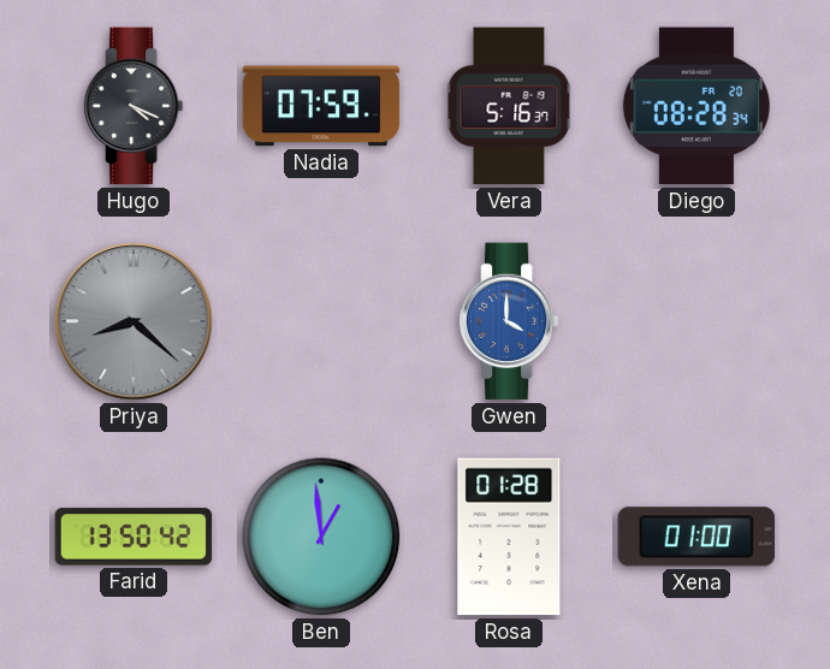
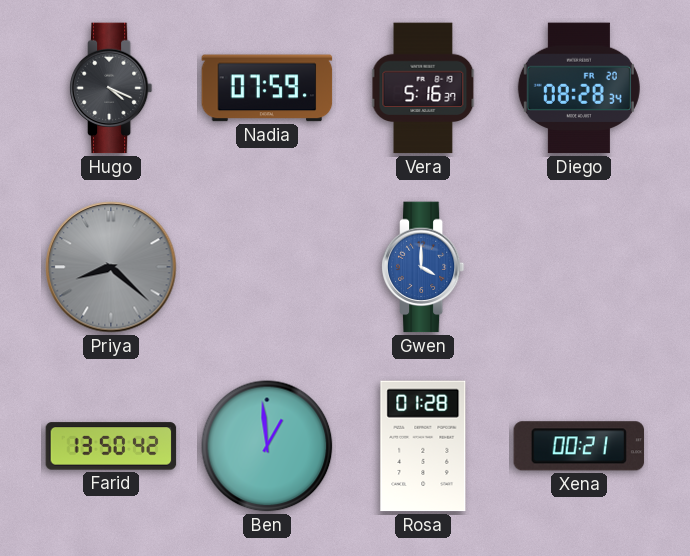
Xena: 01:00 -> 00:21
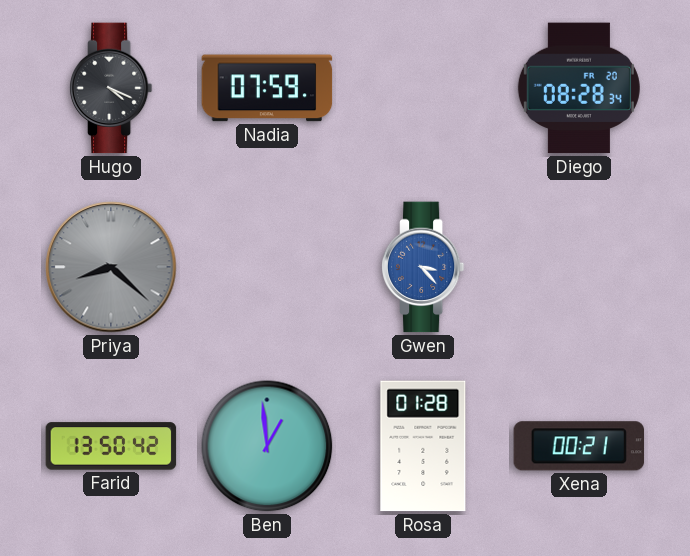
Vera: 5:16 -> none
Gwen: 4:00 -> 3:23
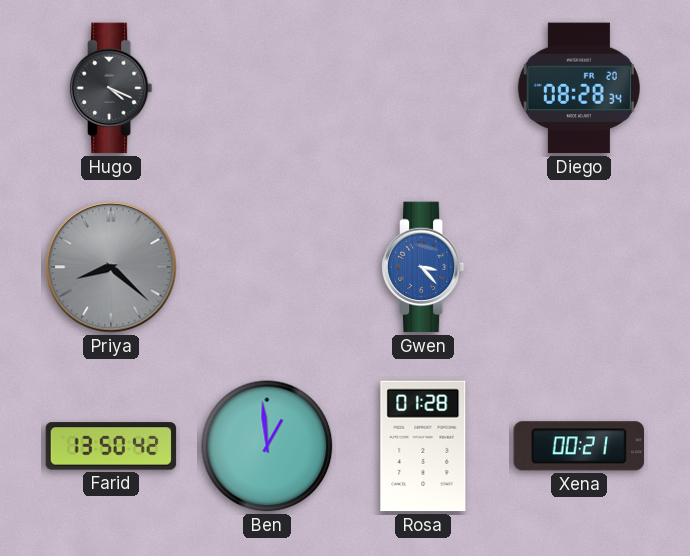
Nadia: 07:59 -> none
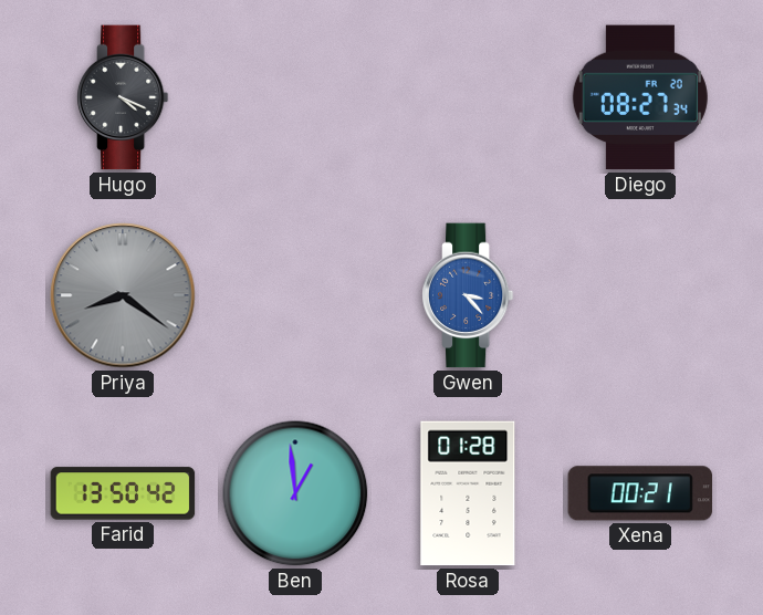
Diego: 08:28 -> 08:27
Priya: 8:22 -> 8:21
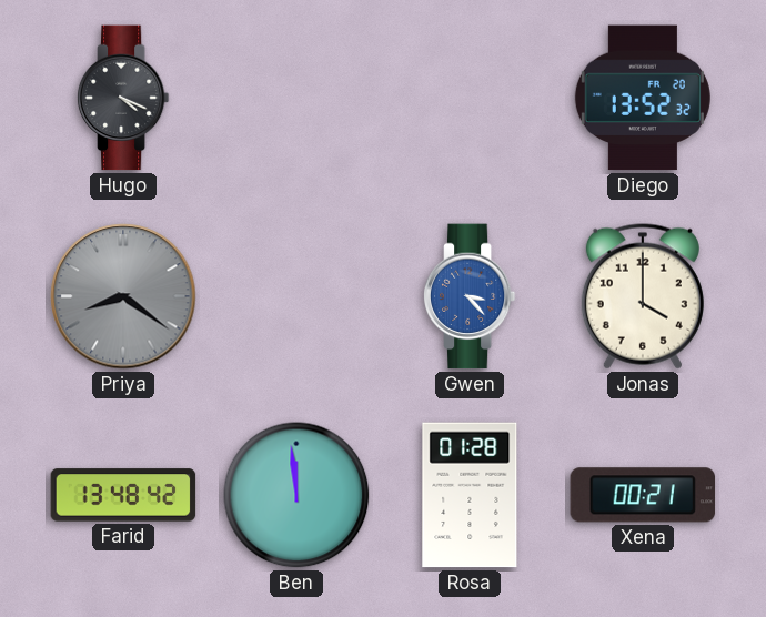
Diego: 08:27 -> 13:52
Jonas: none -> 4:00
Farid: 13:50 -> 13:48
Ben: 12:59 -> 11:59
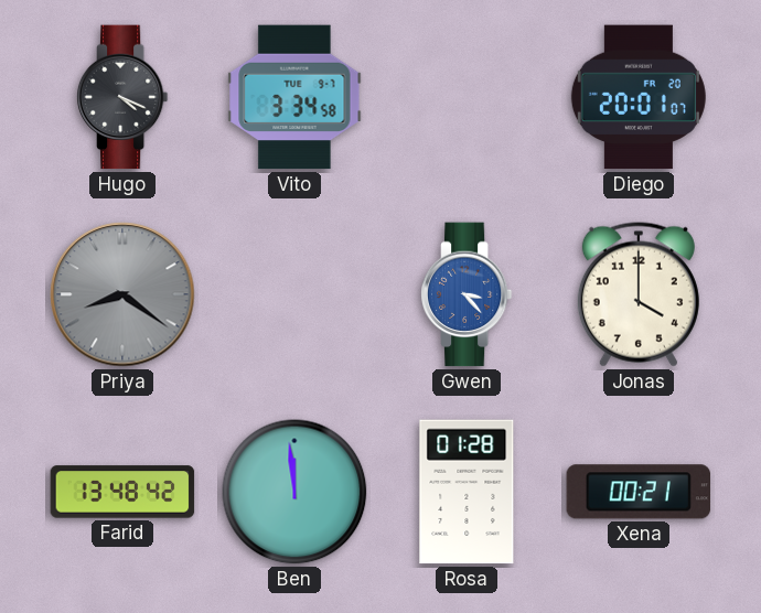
Vito: none -> 3:34
Diego: 13:52 -> 20:01
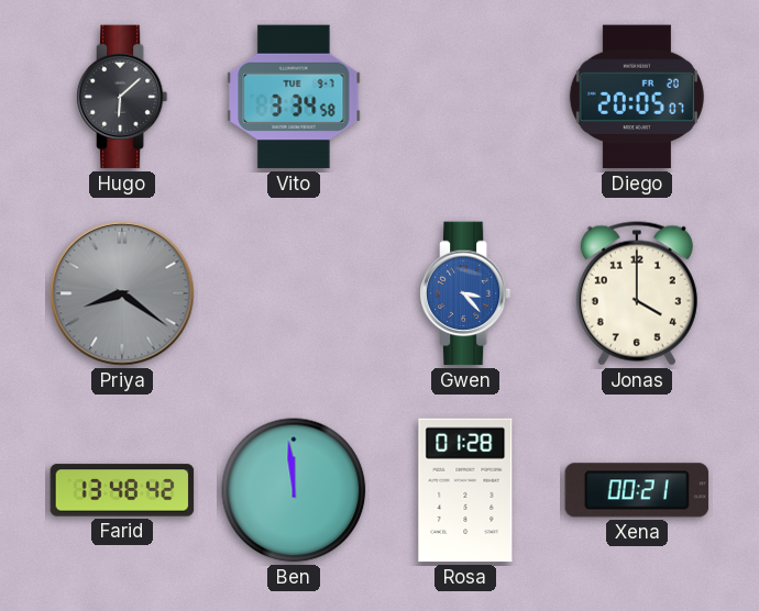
Hugo: 4:19 -> 6:08
Diego: 20:01 -> 20:05
